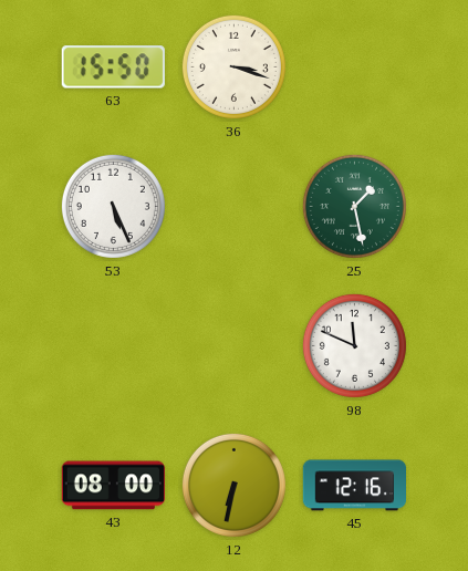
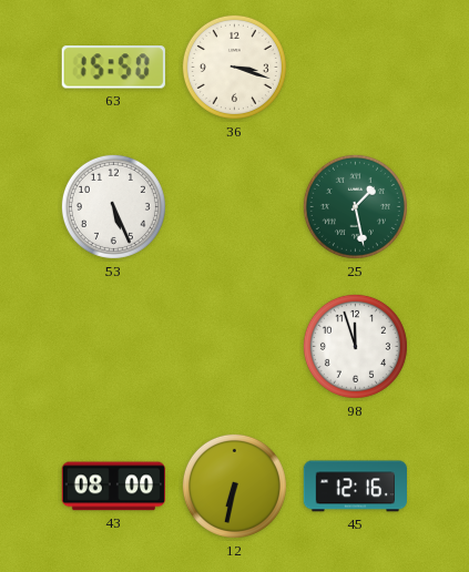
98: 11:49 -> 11:57
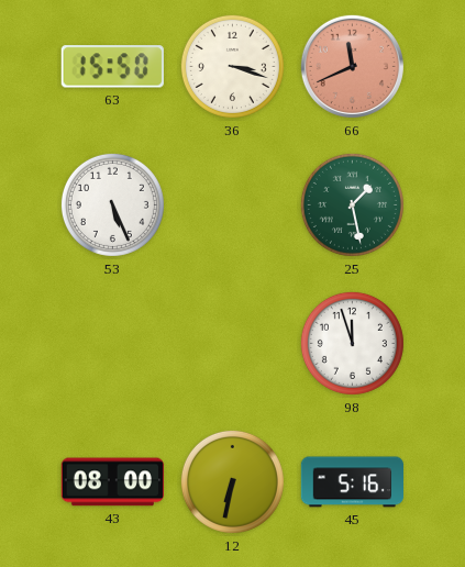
66: none -> 11:41
45: 12:16 -> 5:16
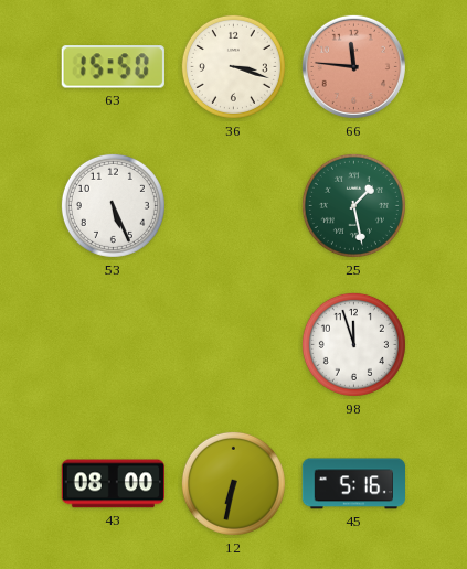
66: 11:41 -> 11:46
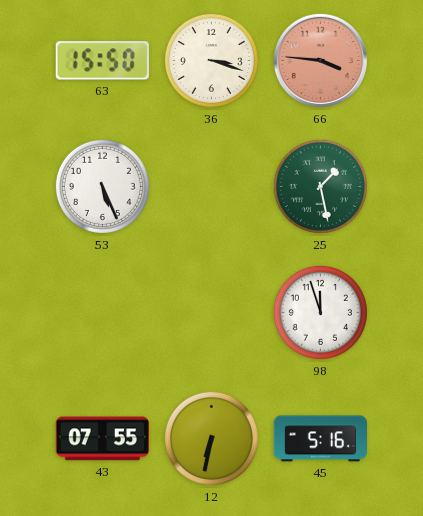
66: 11:46 -> 3:46
43: 08:00 -> 07:55
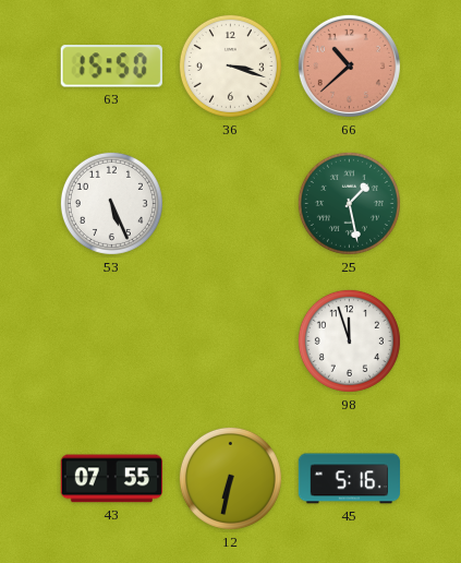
66: 3:46 -> 10:38
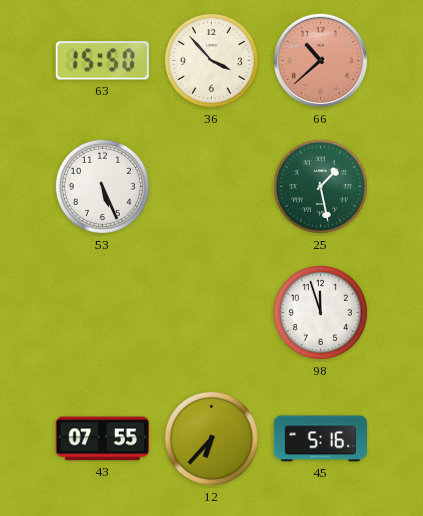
36: 3:18 -> 3:53
12: 6:32 -> 6:37
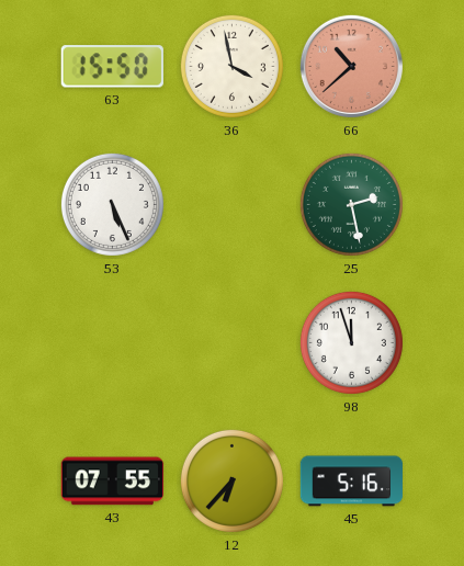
36: 3:53 -> 3:58
25: 1:28 -> 2:28
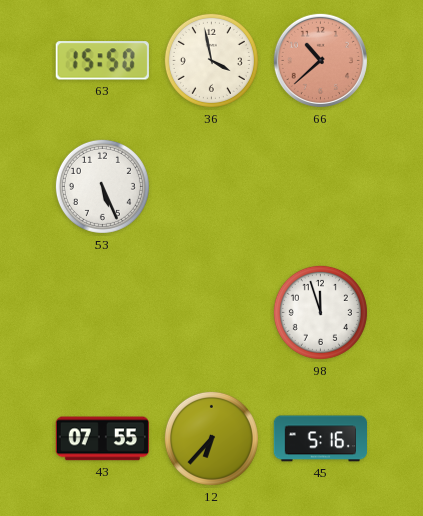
25: 2:28 -> none
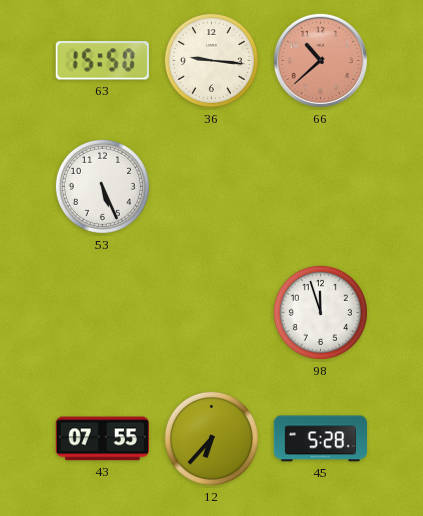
36: 3:58 -> 9:16
45: 5:16 -> 5:28
